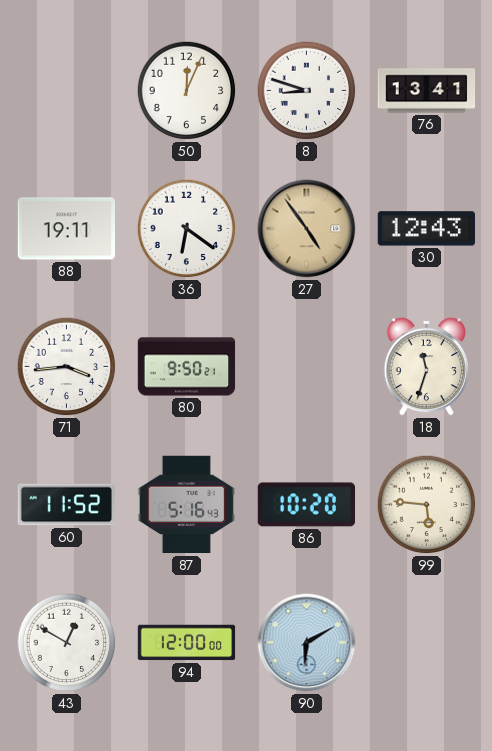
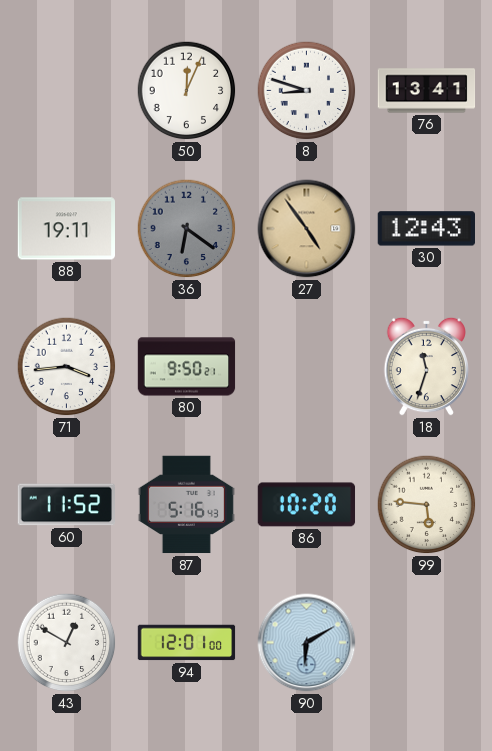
36 dial: white -> grey
94: 12:00 -> 12:01
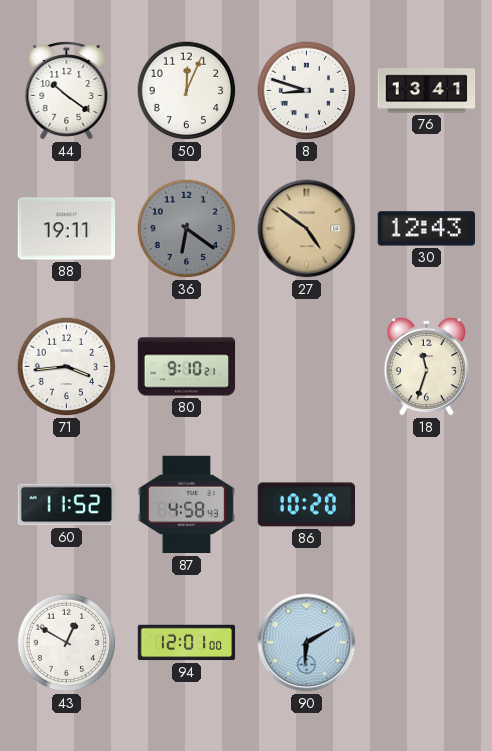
44: none -> 10:21
27: 4:54 -> 4:51
80: 9:50 -> 9:10
87: 5:16 -> 4:58
99: 5:46 -> none
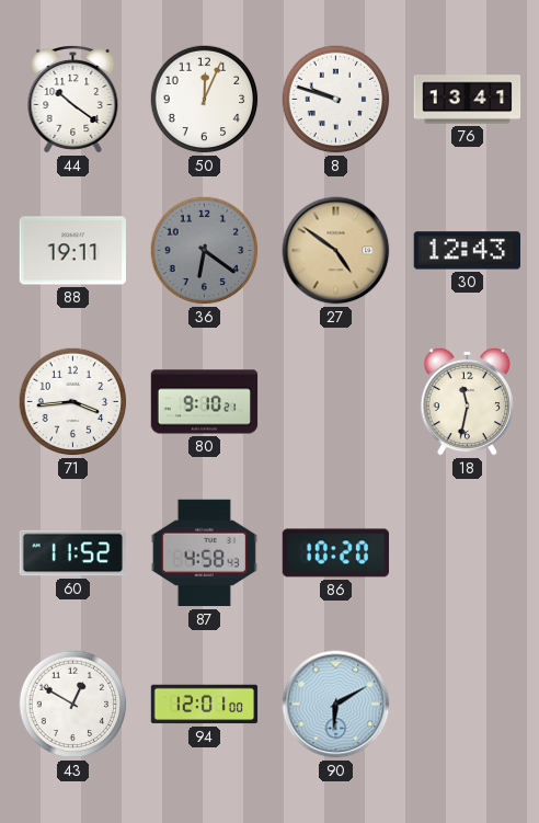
8: 8:48 -> 9:48
18: 11:33 -> 11:32
